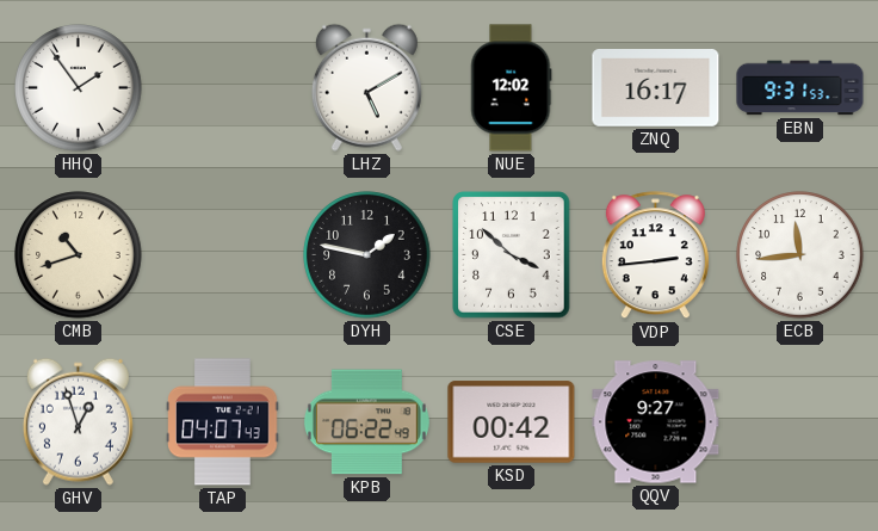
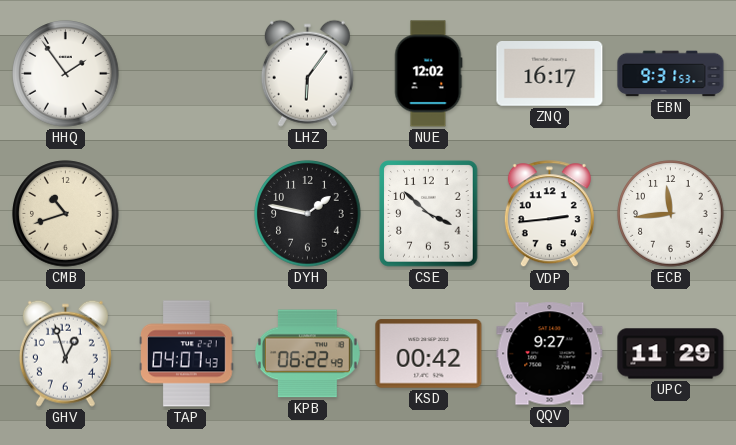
LHZ: 5:10 -> 6:06
UPC: none -> 11:29
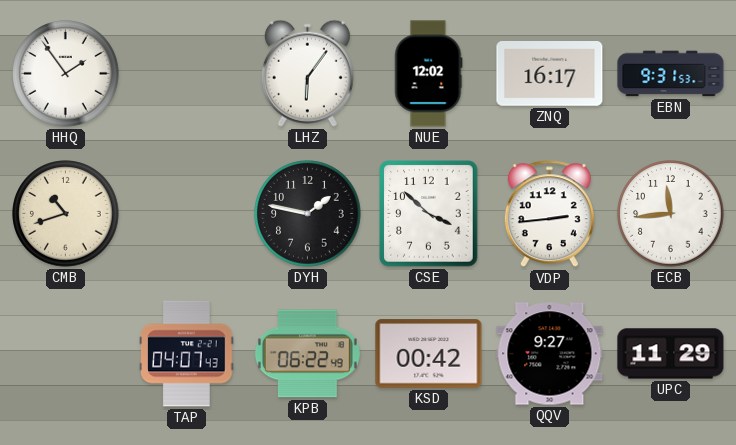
GHV: 12:57 -> none
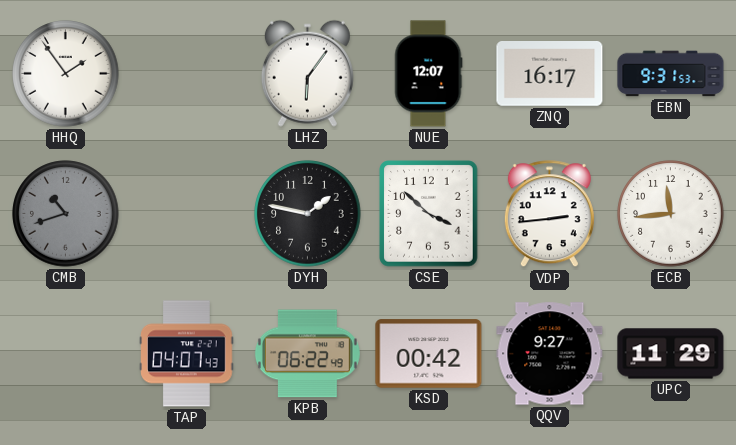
NUE: 12:02 -> 12:07
CMB dial: cream -> grey
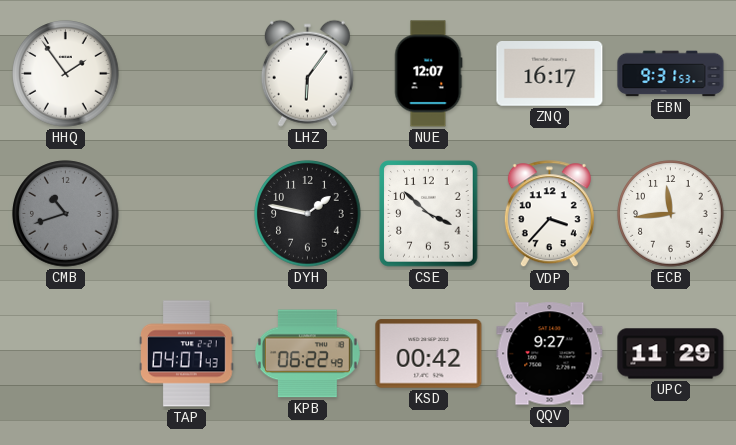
VDP: 2:44 -> 3:37
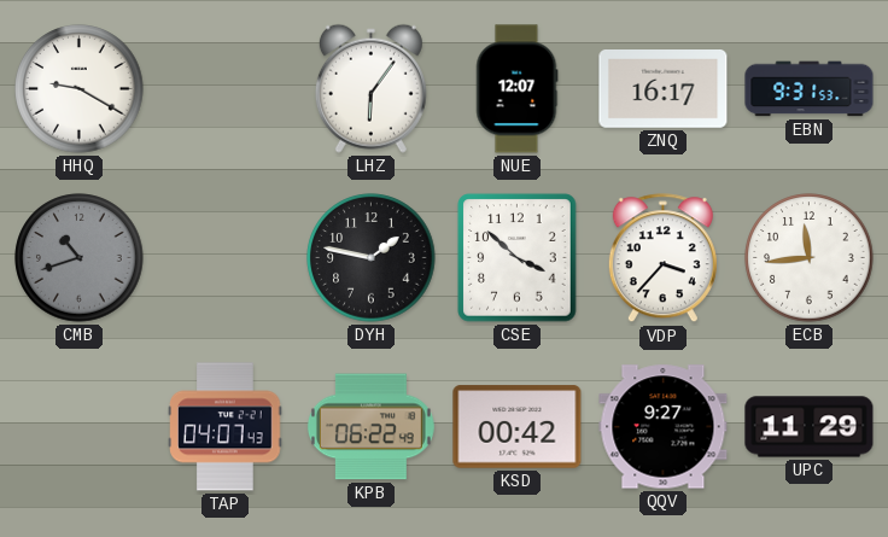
HHQ: 1:54 -> 9:20
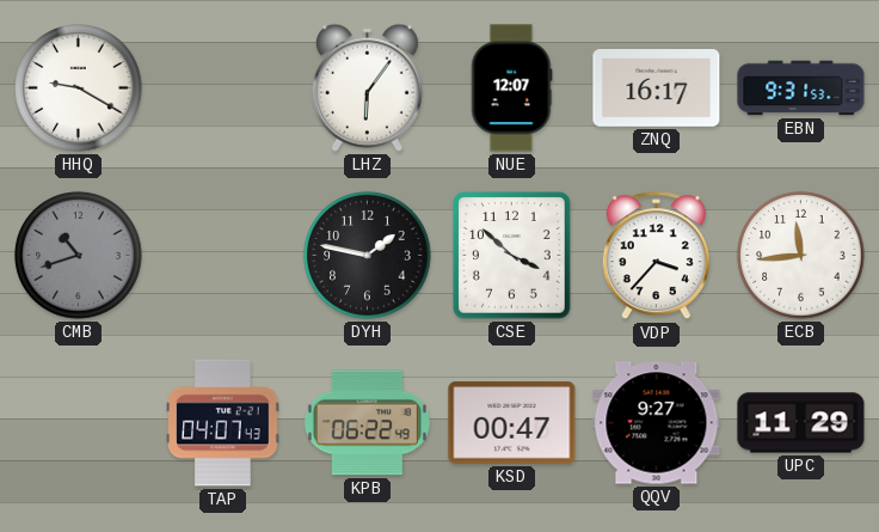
KSD: 00:42 -> 00:47
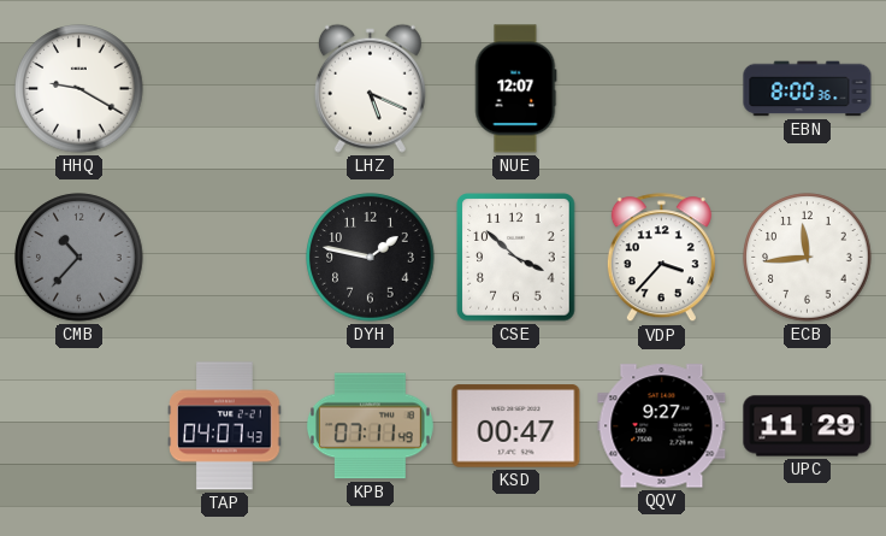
LHZ: 6:06 -> 5:19
ZNQ: 16:17 -> none
EBN: 9:31 -> 8:00
CMB: 10:42 -> 10:37
KPB: 06:22 -> 07:11
